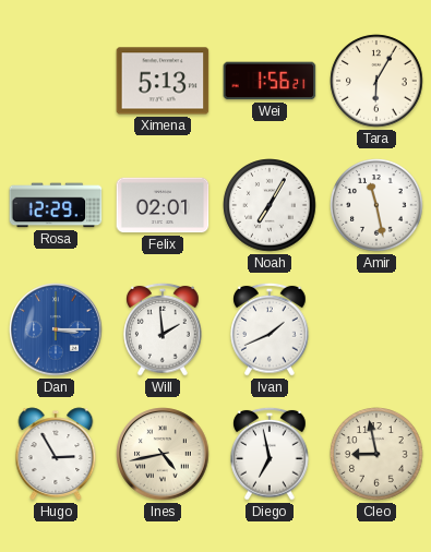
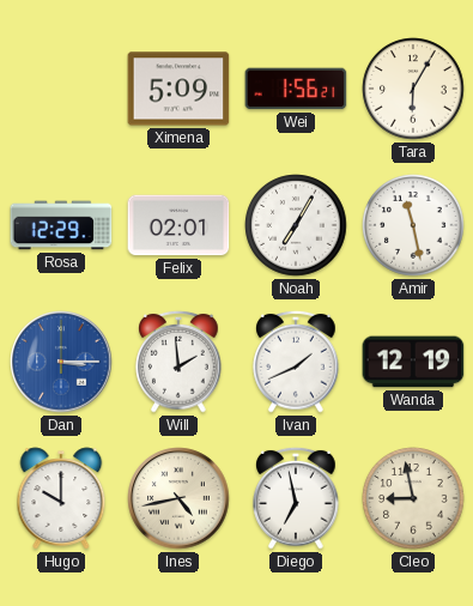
Ximena: 5:13 -> 5:09
Wanda: none -> 12:19
Hugo: 2:55 -> 10:00
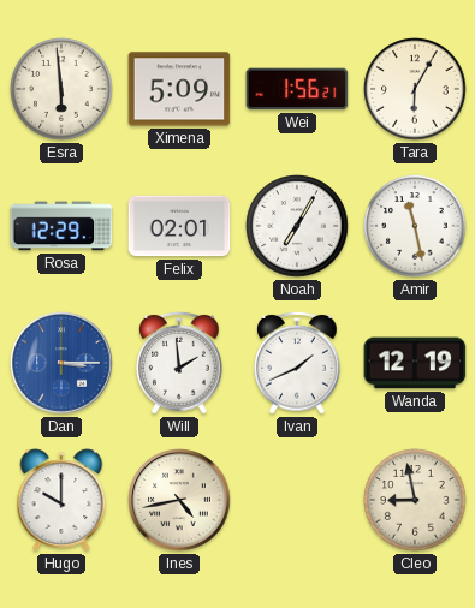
Esra: none -> 5:59
Diego: 6:58 -> none
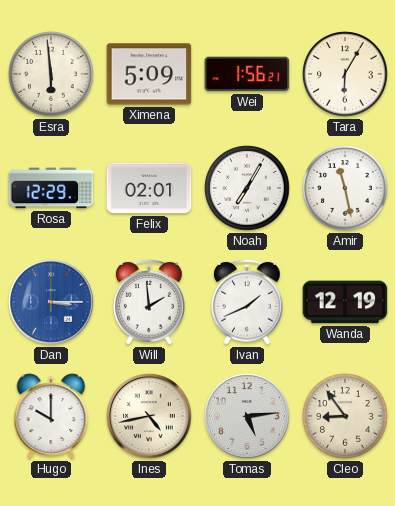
Tomas: none -> 5:14
Cleo: 8:58 -> 8:54
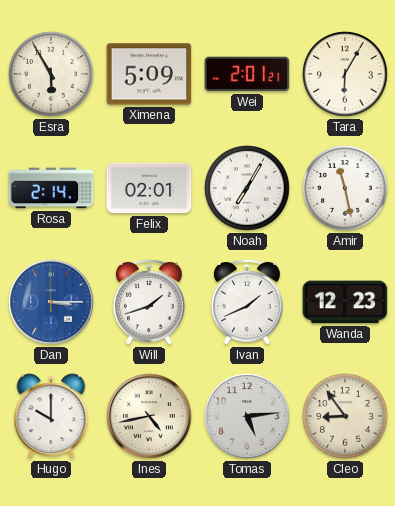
Esra: 5:59 -> 5:55
Wei: 1:56 -> 2:01
Rosa: 12:29 -> 2:14
Will: 1:59 -> 1:42
Wanda: 12:19 -> 12:23
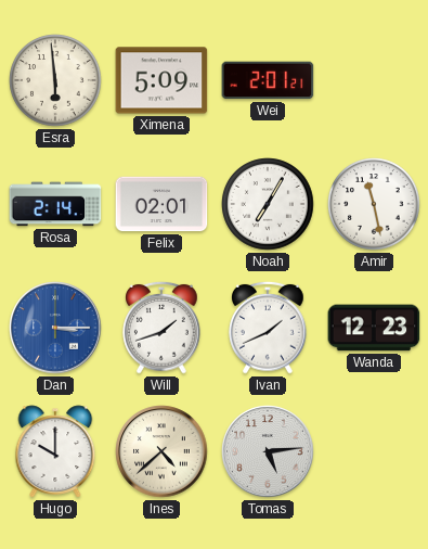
Esra: 5:55 -> 5:59
Tara: 6:05 -> none
Ines: 4:43 -> 4:38
Cleo: 8:54 -> none
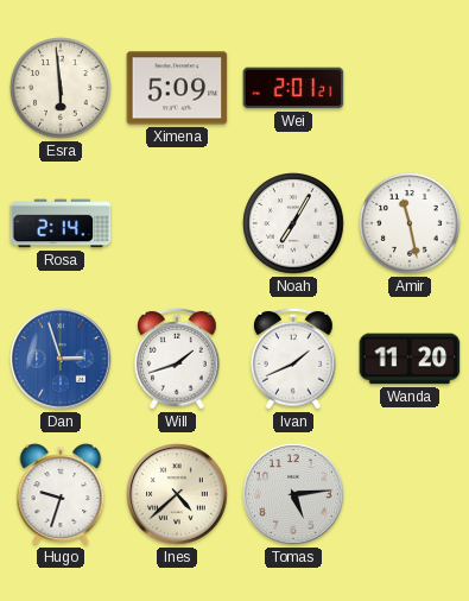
Felix: 02:01 -> none
Dan: 3:15 -> 2:57
Wanda: 12:23 -> 11:20
Hugo: 10:00 -> 9:33
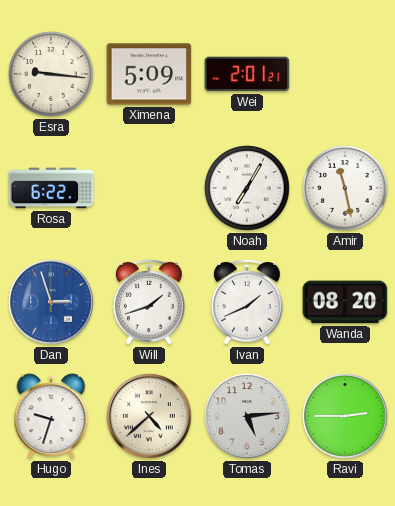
Esra: 5:59 -> 9:16
Rosa: 2:14 -> 6:22
Wanda: 11:20 -> 08:20
Ravi: none -> 2:45
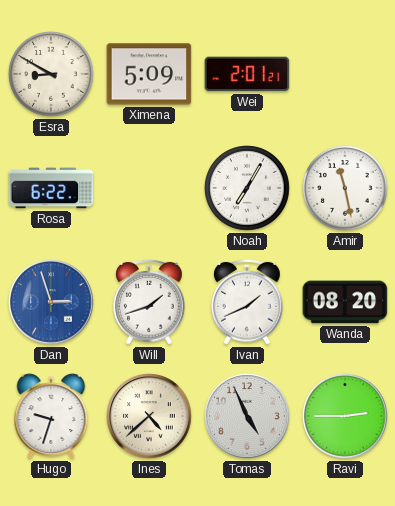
Esra: 9:16 -> 8:50
Tomas: 5:14 -> 4:56
